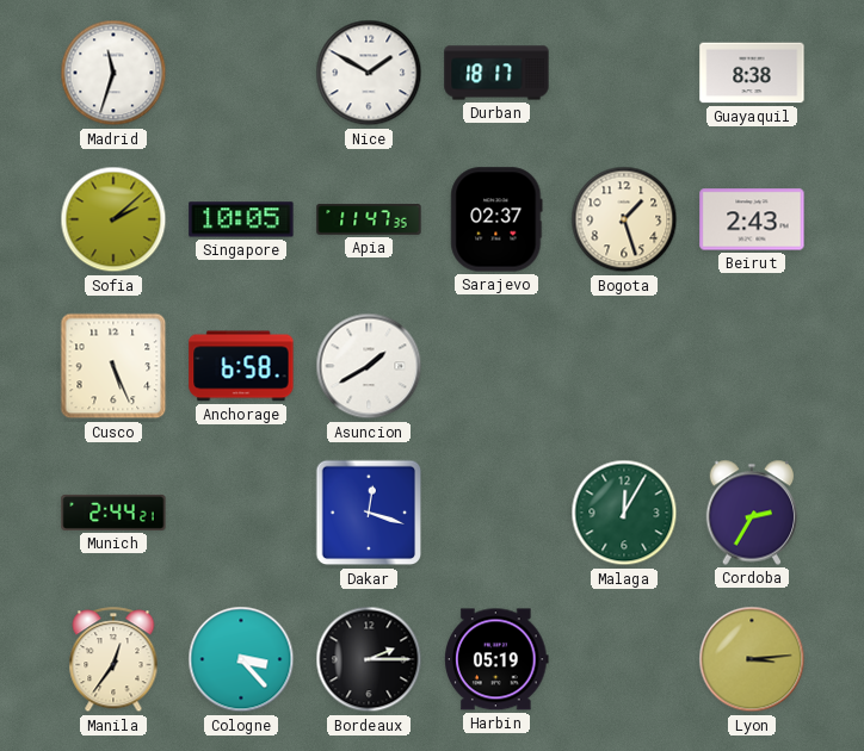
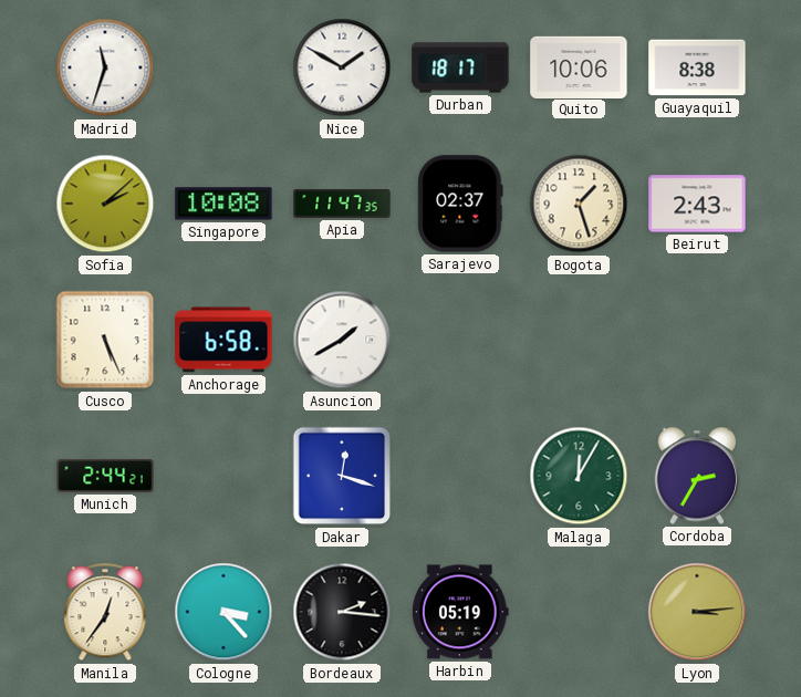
Quito: none -> 10:06
Singapore: 10:05 -> 10:08
Bordeaux: 2:15 -> 2:16
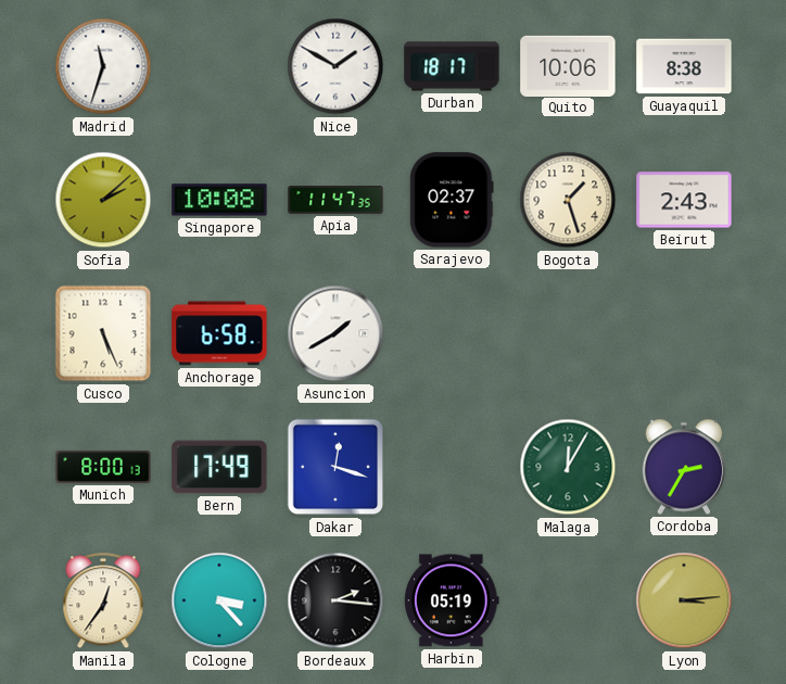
Munich: 2:44 -> 8:00
Bern: none -> 17:49
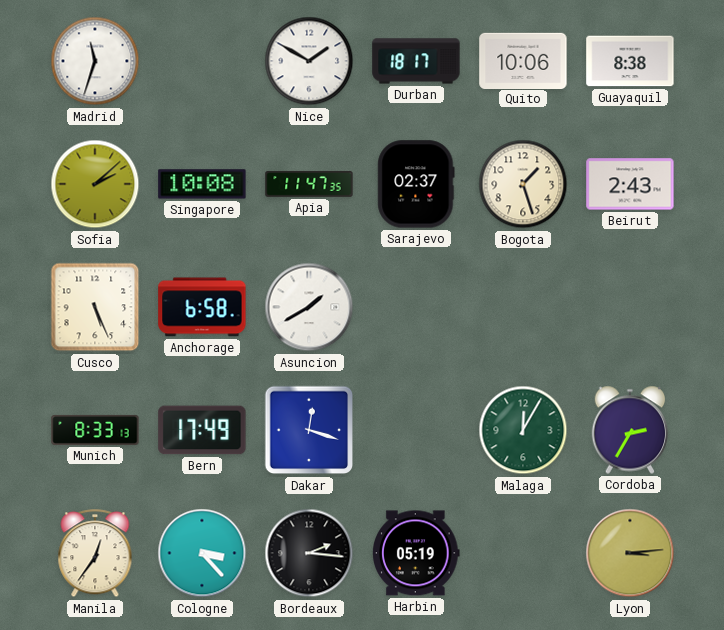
Munich: 8:00 -> 8:33
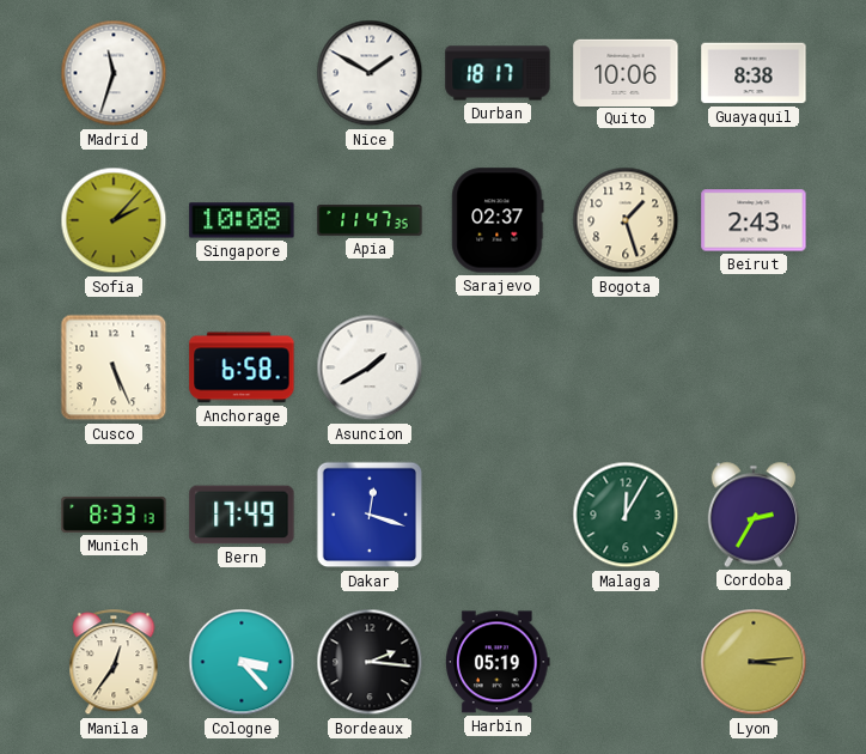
Sofia: 2:08 -> 2:07
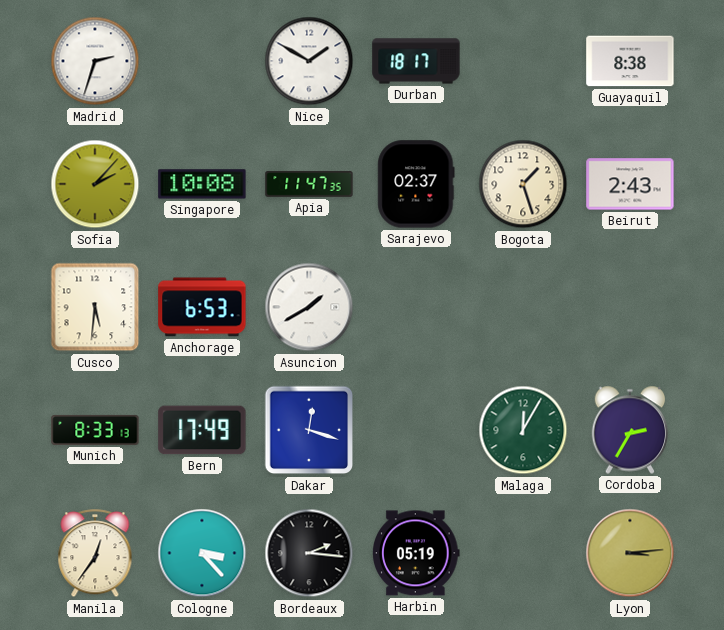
Madrid: 11:33 -> 2:33
Quito: 10:06 -> none
Cusco: 5:26 -> 5:31
Anchorage: 6:58 -> 6:53
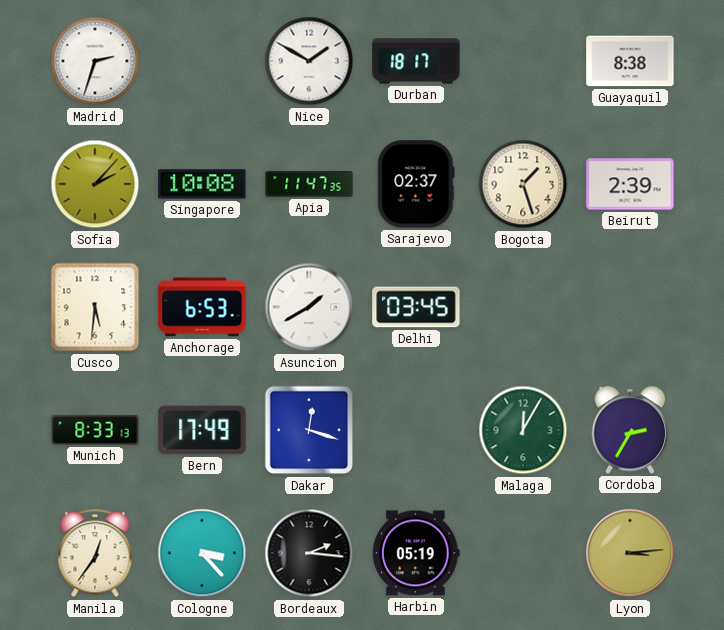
Beirut: 2:43 -> 2:39
Delhi: none -> 03:45
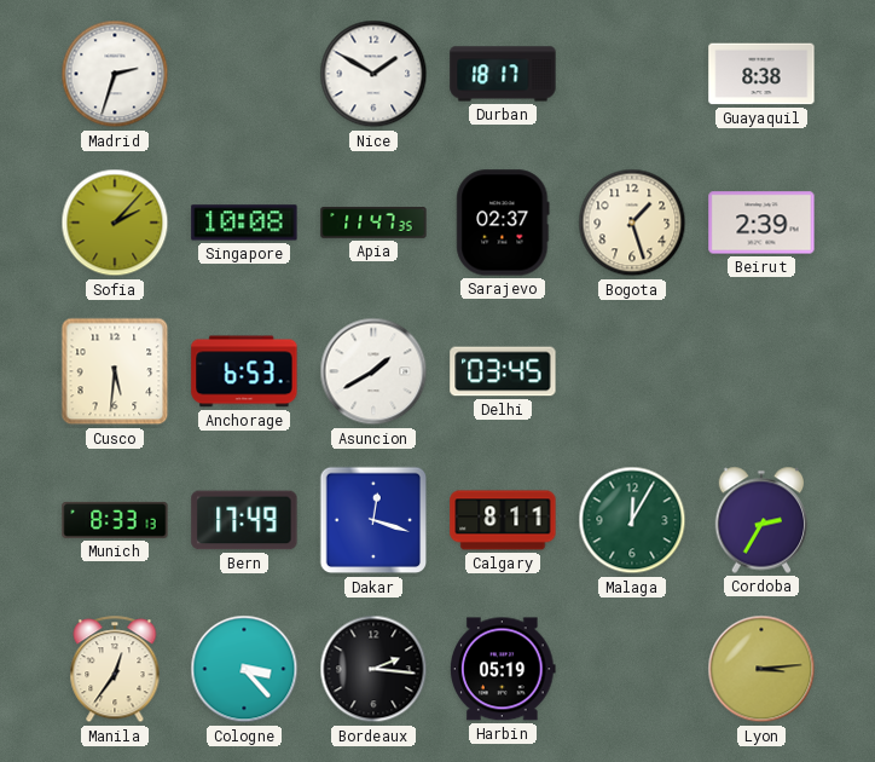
Calgary: none -> 8:11
